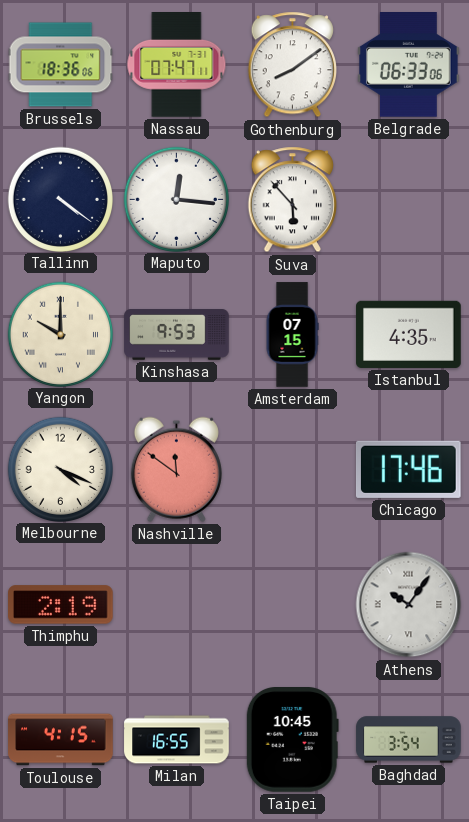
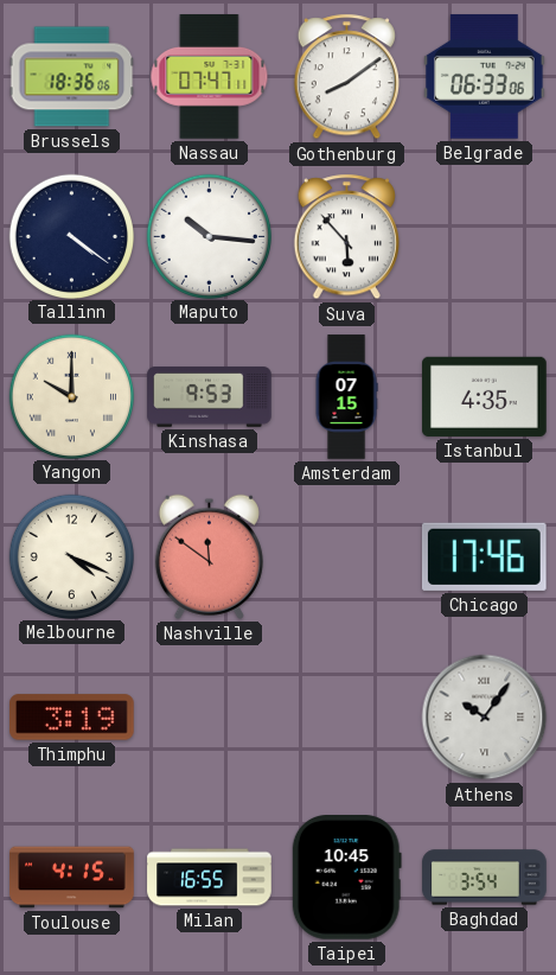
Maputo: 12:16 -> 10:16
Thimphu: 2:19 -> 3:19
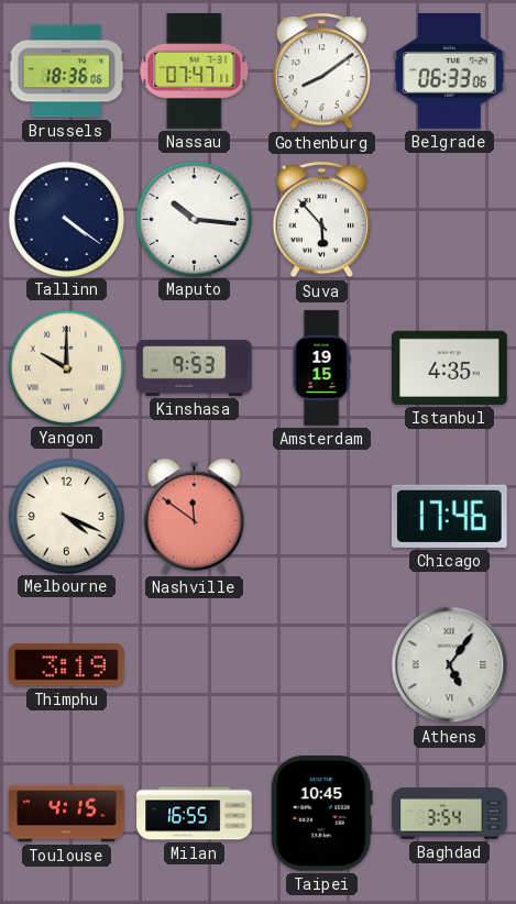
Amsterdam: 07:15 -> 19:15
Athens: 10:06 -> 5:06
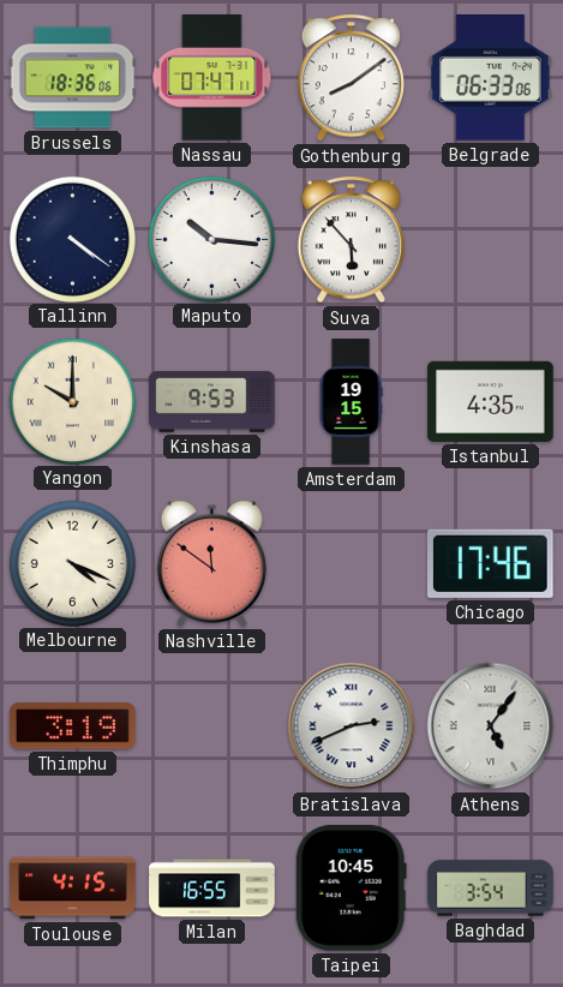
Bratislava: none -> 2:41
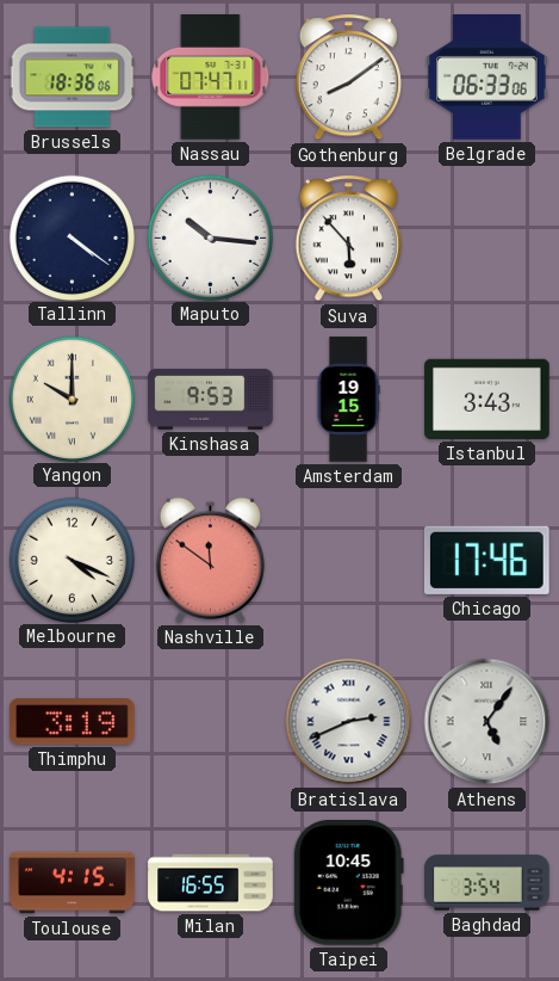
Istanbul: 4:35 -> 3:43
